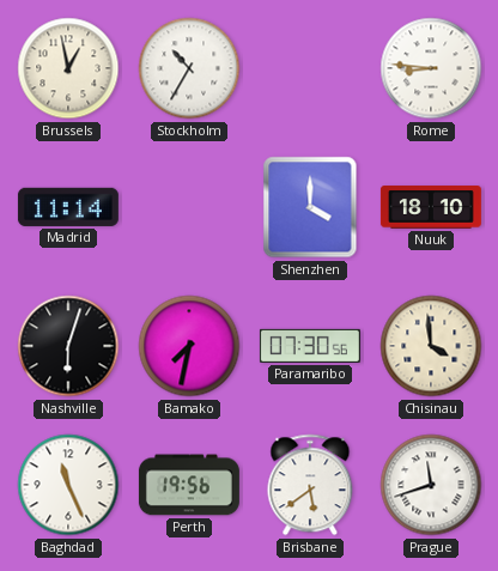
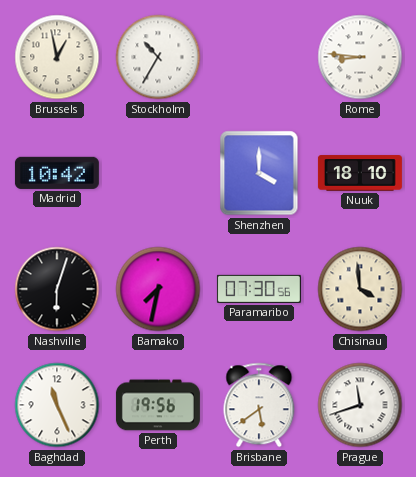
Madrid: 11:14 -> 10:42
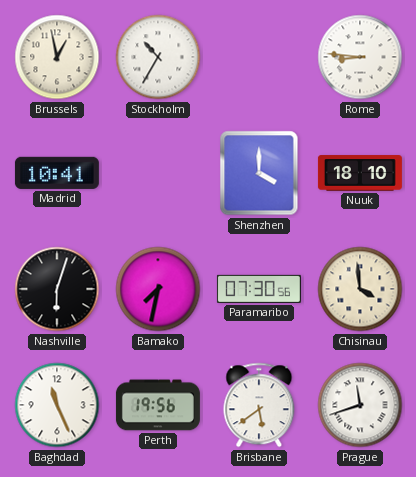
Madrid: 10:42 -> 10:41
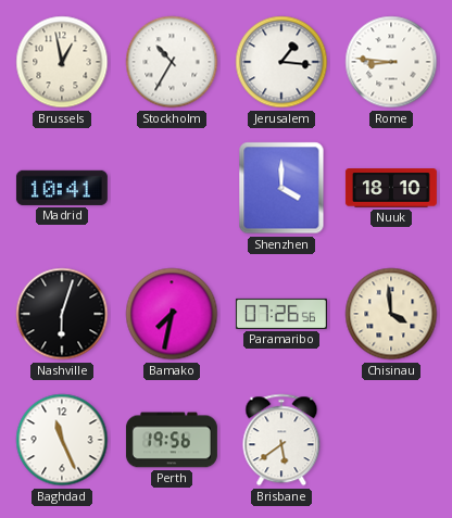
Jerusalem: none -> 1:16
Paramaribo: 07:30 -> 07:26
Prague: 11:42 -> none
